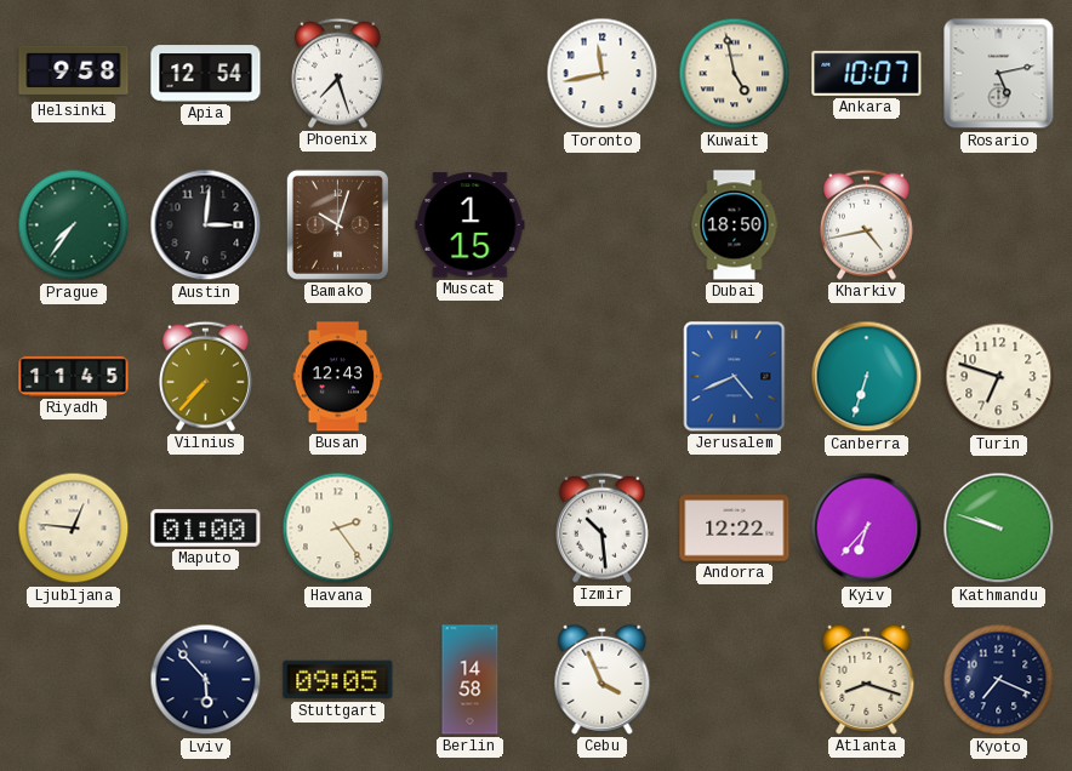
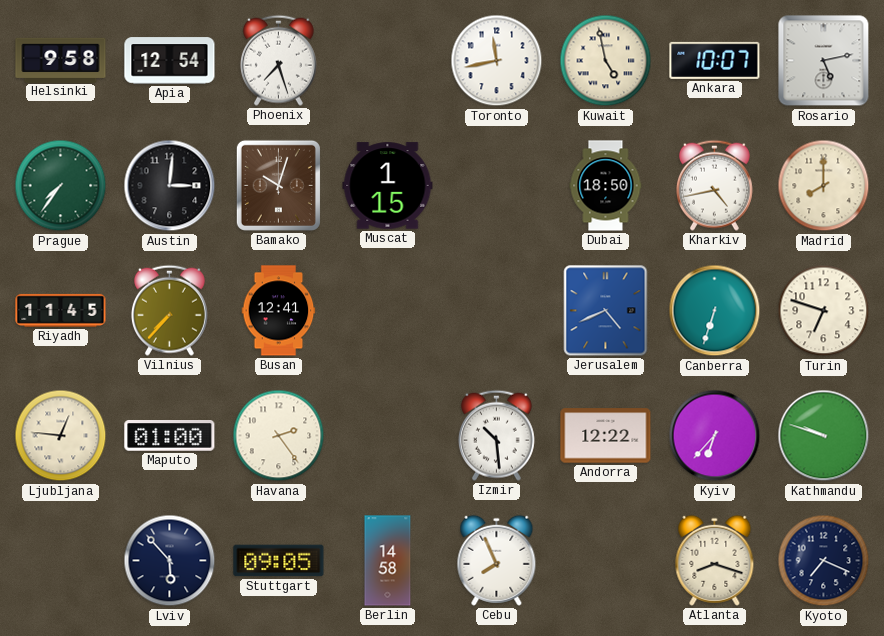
Madrid: none -> 8:00
Busan: 12:43 -> 12:41
Cebu: 3:56 -> 7:56
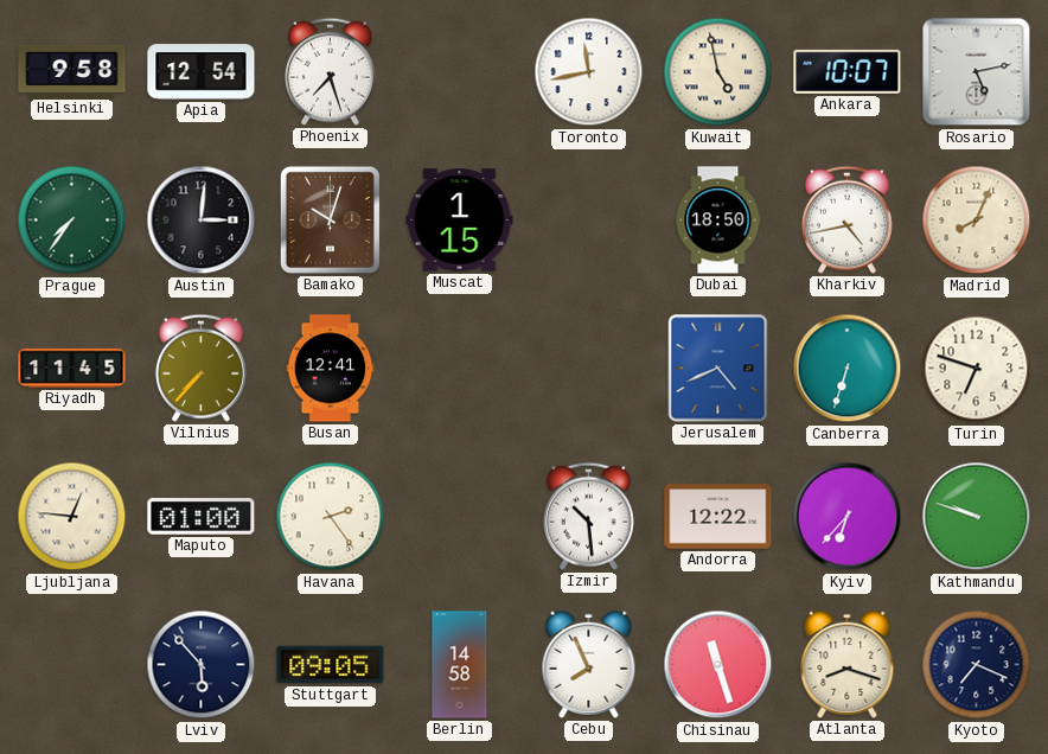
Madrid: 8:00 -> 8:04
Chisinau: none -> 11:27
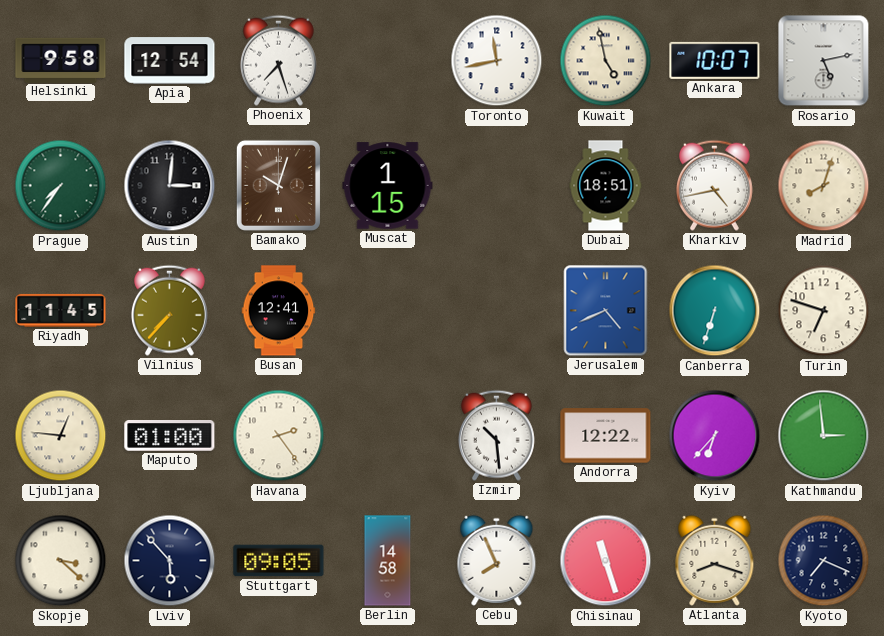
Dubai: 18:50 -> 18:51
Madrid: 8:04 -> 8:03
Kathmandu: 9:48 -> 2:59
Skopje: none -> 3:22
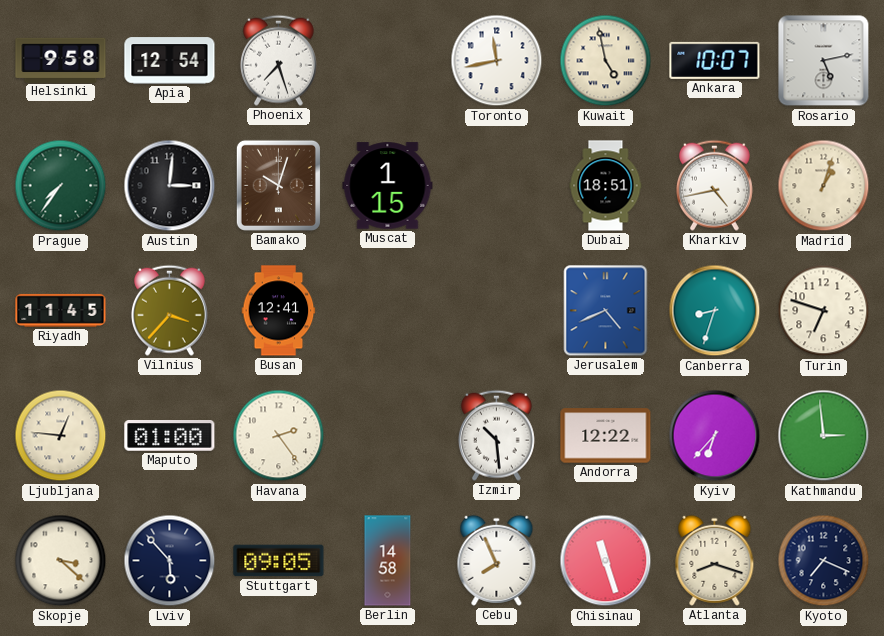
Madrid: 8:03 -> 1:03
Vilnius: 7:37 -> 3:37
Canberra: 6:33 -> 8:33
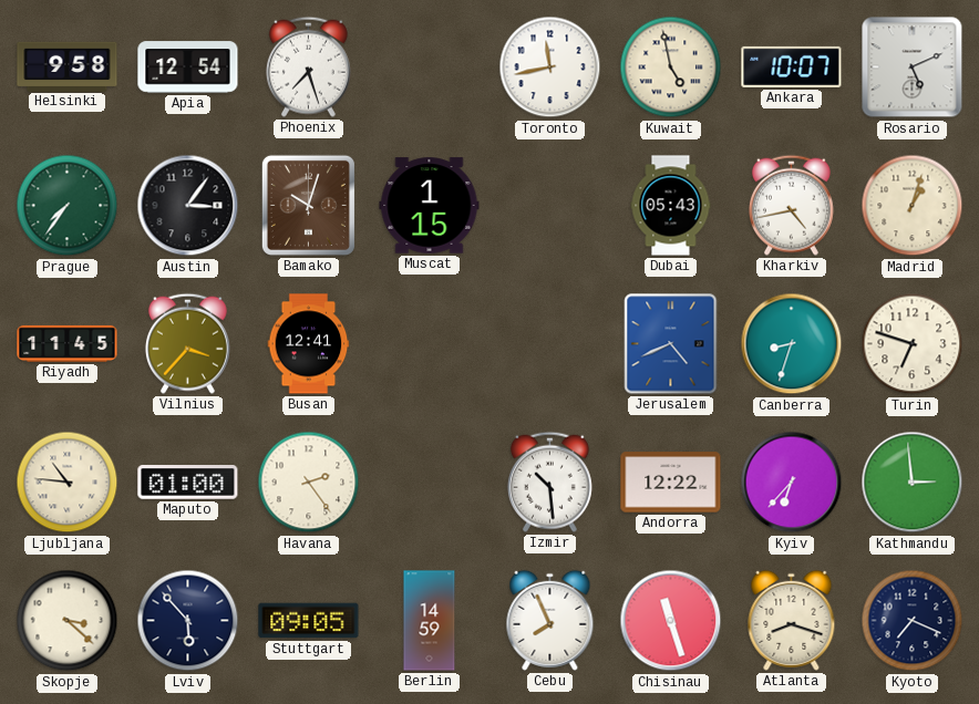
Rosario: 5:13 -> 5:11
Austin: 3:01 -> 3:06
Dubai: 18:51 -> 05:43
Ljubljana: 12:46 -> 10:46
Berlin: 14:58 -> 14:59
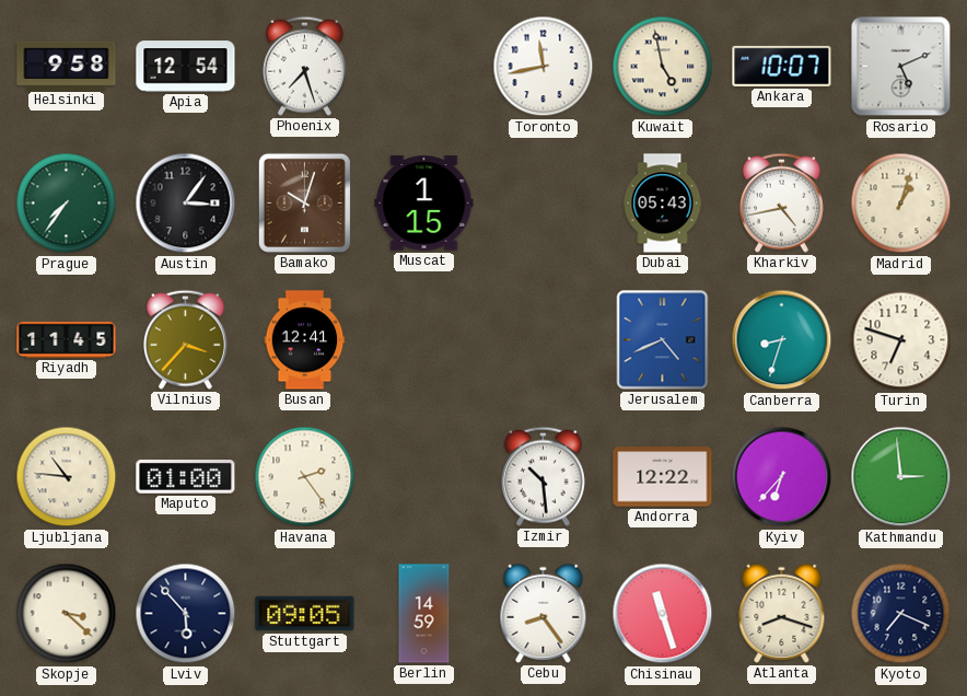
Cebu: 7:56 -> 8:24
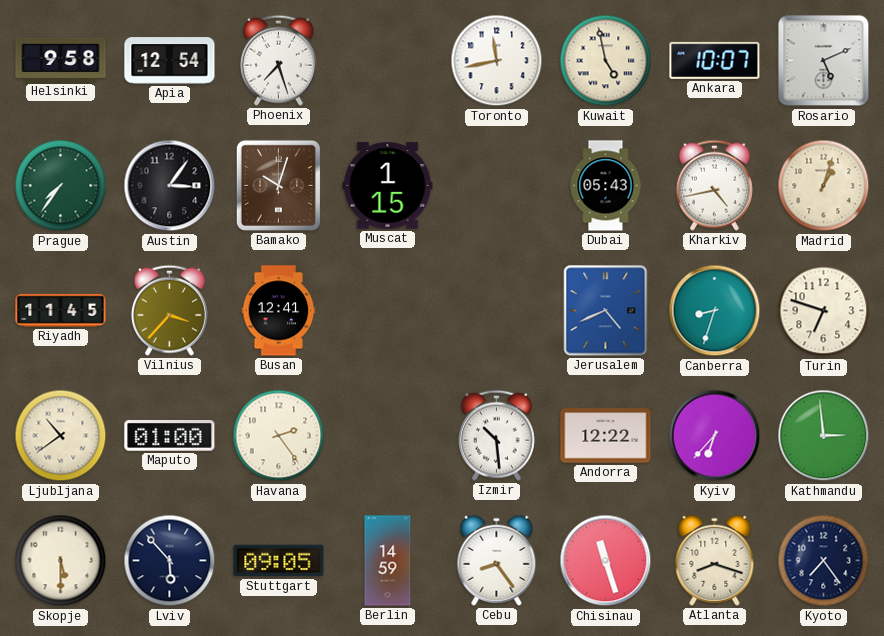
Ljubljana: 10:46 -> 10:39
Skopje: 3:22 -> 5:30
Kyoto: 7:19 -> 7:24
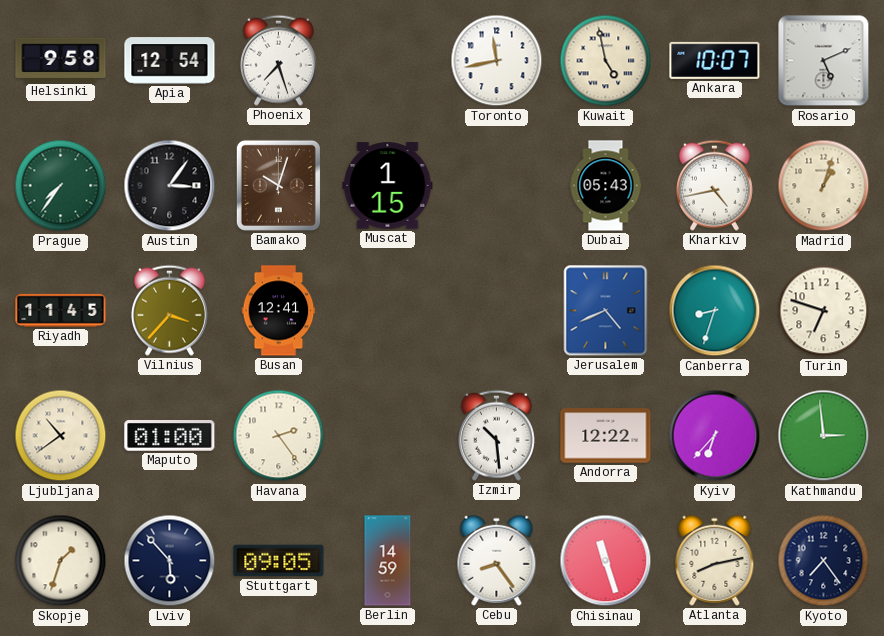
Skopje: 5:30 -> 1:33
Atlanta: 8:18 -> 8:13
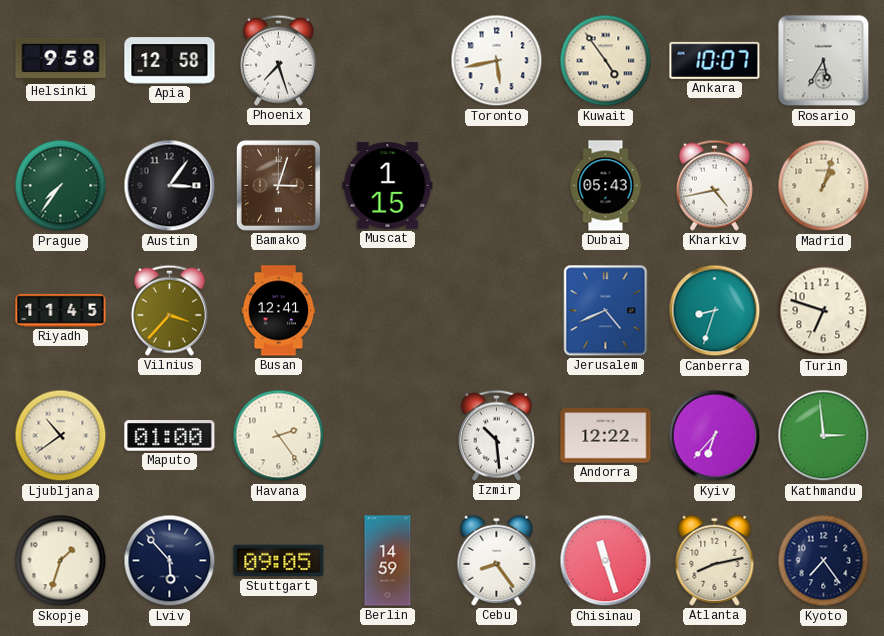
Apia: 12:54 -> 12:58
Toronto: 11:43 -> 5:43
Kuwait: 4:58 -> 4:54
Rosario: 5:11 -> 5:35
Bamako: 10:03 -> 3:03
